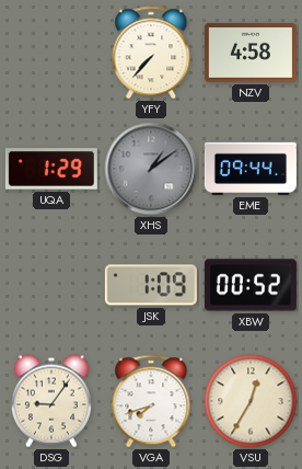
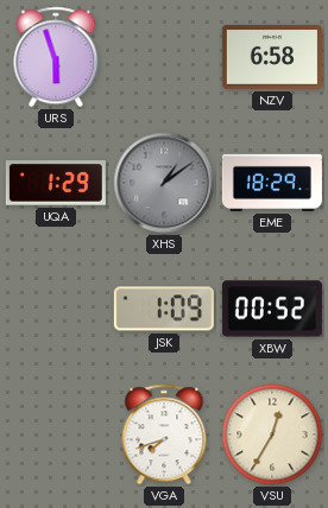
URS: none -> 5:57
YFY: 7:37 -> none
NZV: 4:58 -> 6:58
EME: 09:44 -> 18:29
DSG: 9:06 -> none
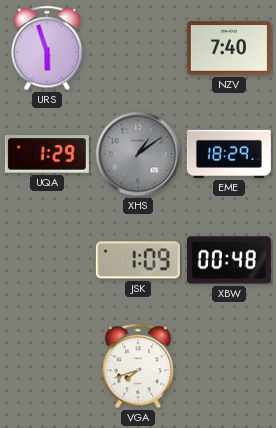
NZV: 6:58 -> 7:40
XBW: 00:52 -> 00:48
VSU: 12:35 -> none
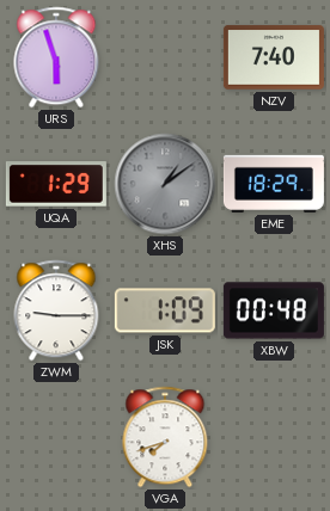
ZWM: none -> 9:15
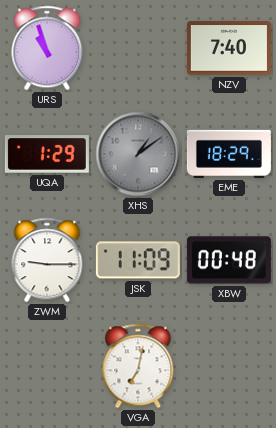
URS: 5:57 -> 10:57
JSK: 1:09 -> 11:09
VGA: 7:42 -> 7:02
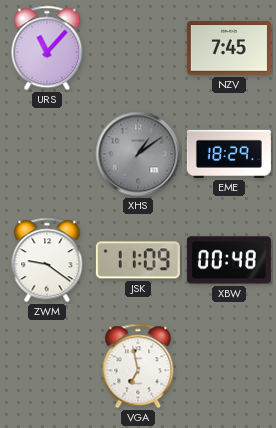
URS: 10:57 -> 11:07
NZV: 7:40 -> 7:45
UQA: 1:29 -> none
ZWM: 9:15 -> 9:21
VGA: 7:02 -> 6:58
